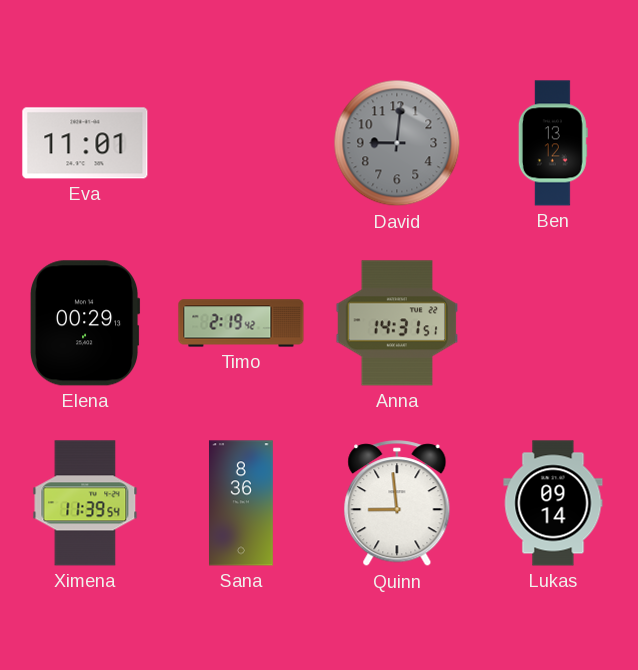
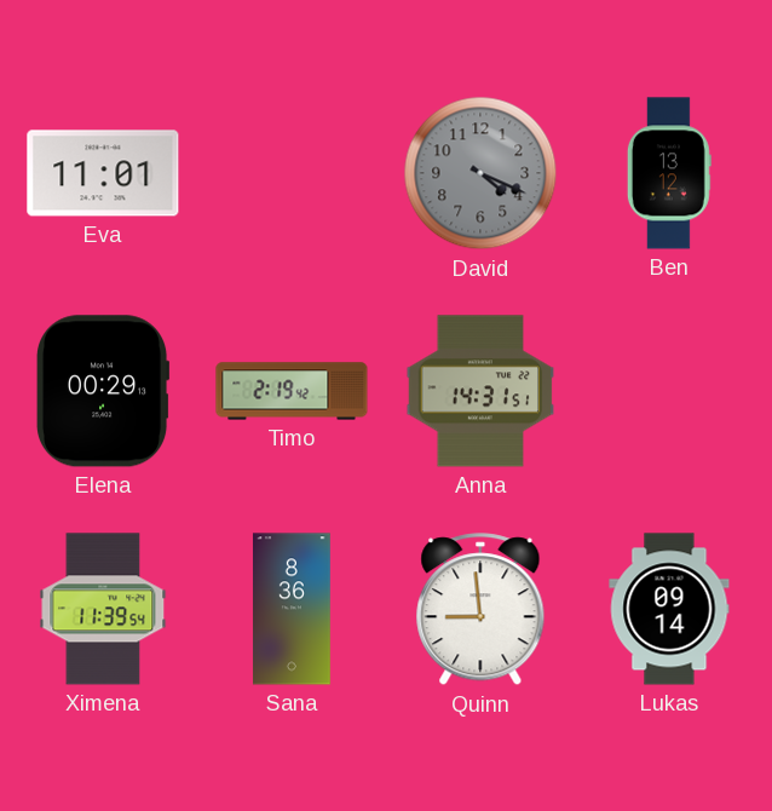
David: 9:01 -> 4:19
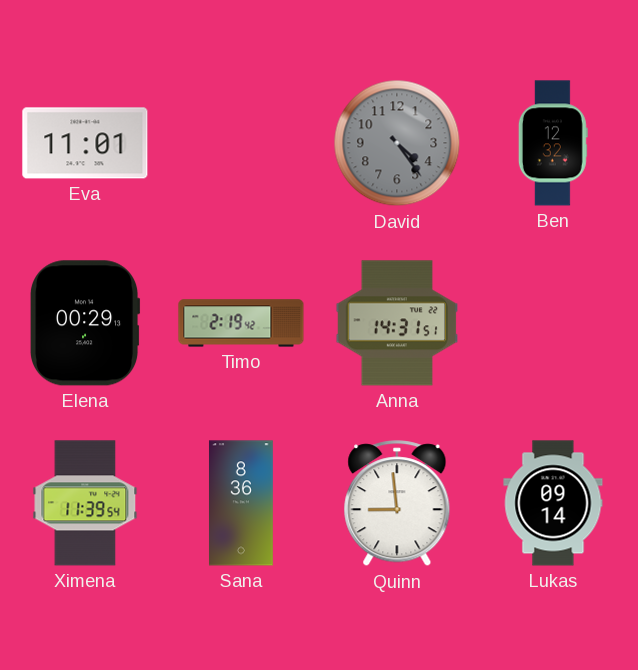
David: 4:19 -> 4:24
Ben: 13:12 -> 12:32
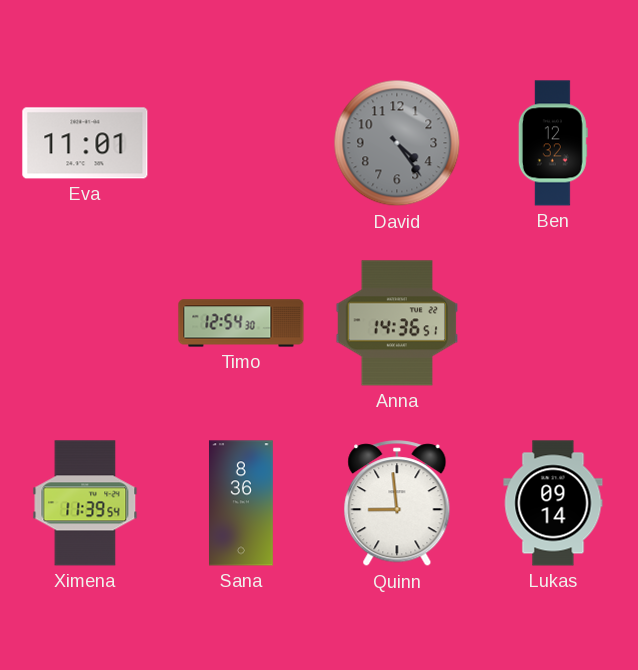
Elena: 00:29 -> none
Timo: 2:19 -> 12:54
Anna: 14:31 -> 14:36
